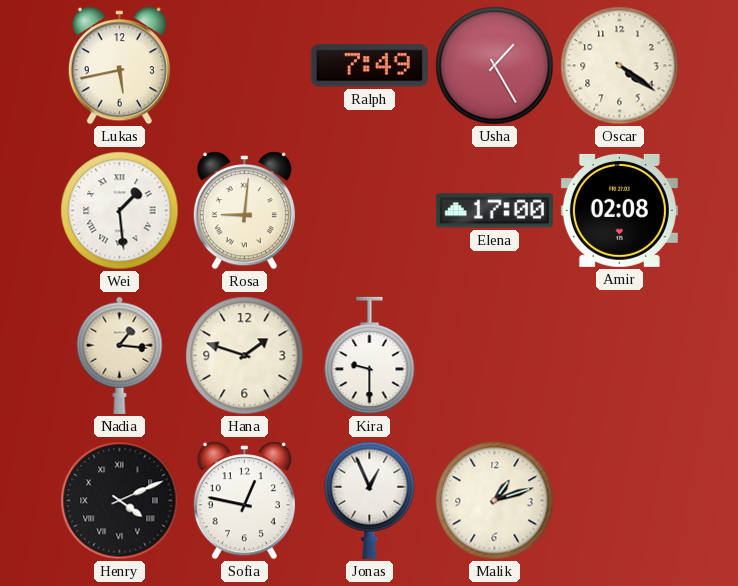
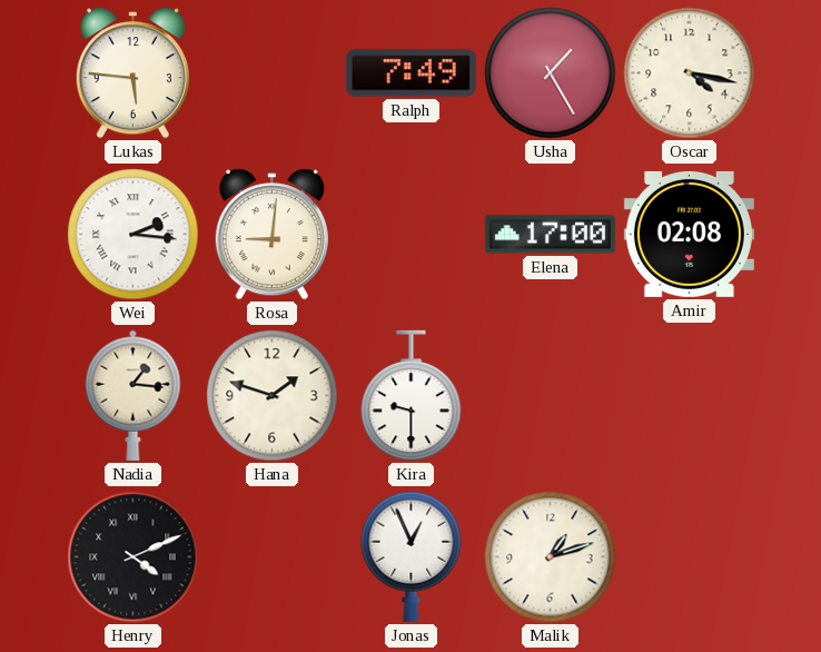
Lukas: 5:43 -> 5:46
Oscar: 4:21 -> 4:17
Wei: 1:29 -> 2:16
Sofia: 12:47 -> none
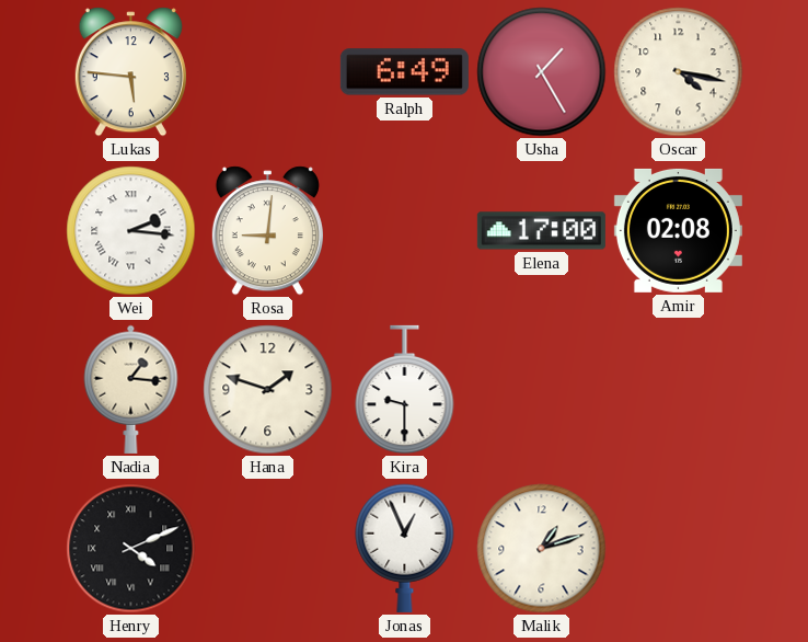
Ralph: 7:49 -> 6:49
